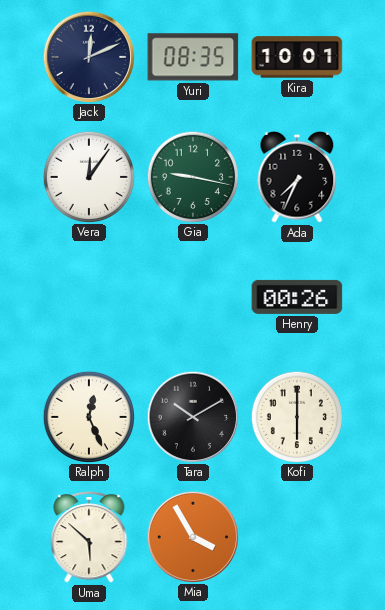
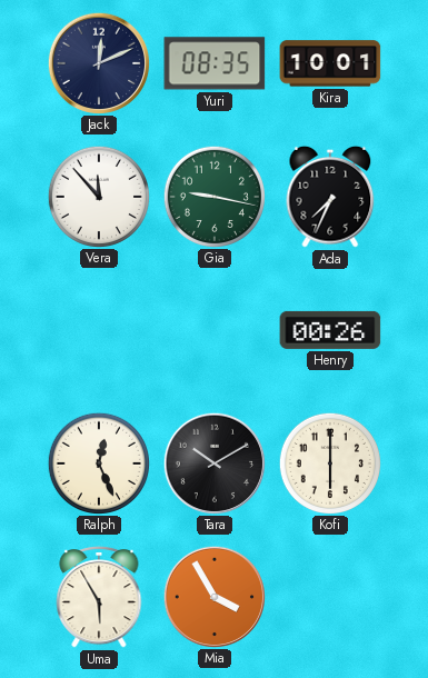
Vera: 12:06 -> 11:53
Uma: 5:52 -> 5:55
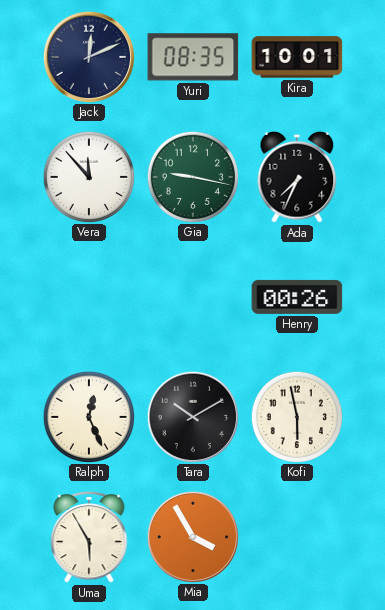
Kofi: 6:00 -> 5:58
